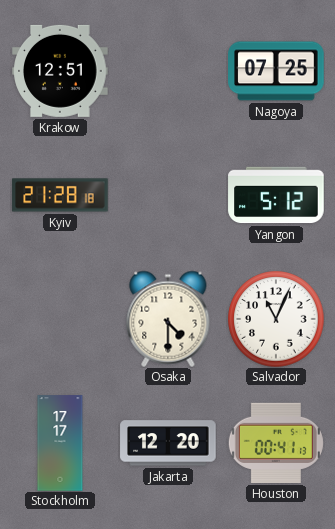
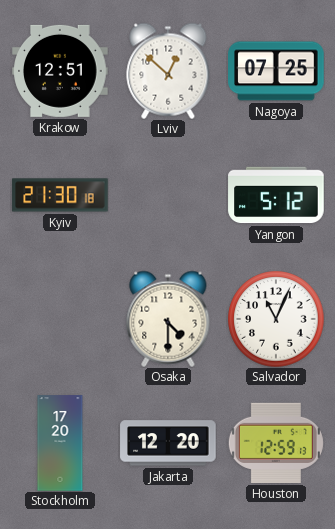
Lviv: none -> 12:52
Kyiv: 21:28 -> 21:30
Stockholm: 17:17 -> 17:20
Houston: 00:41 -> 12:59
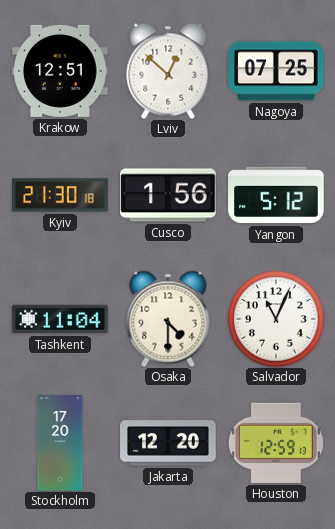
Cusco: none -> 1:56
Tashkent: none -> 11:04
